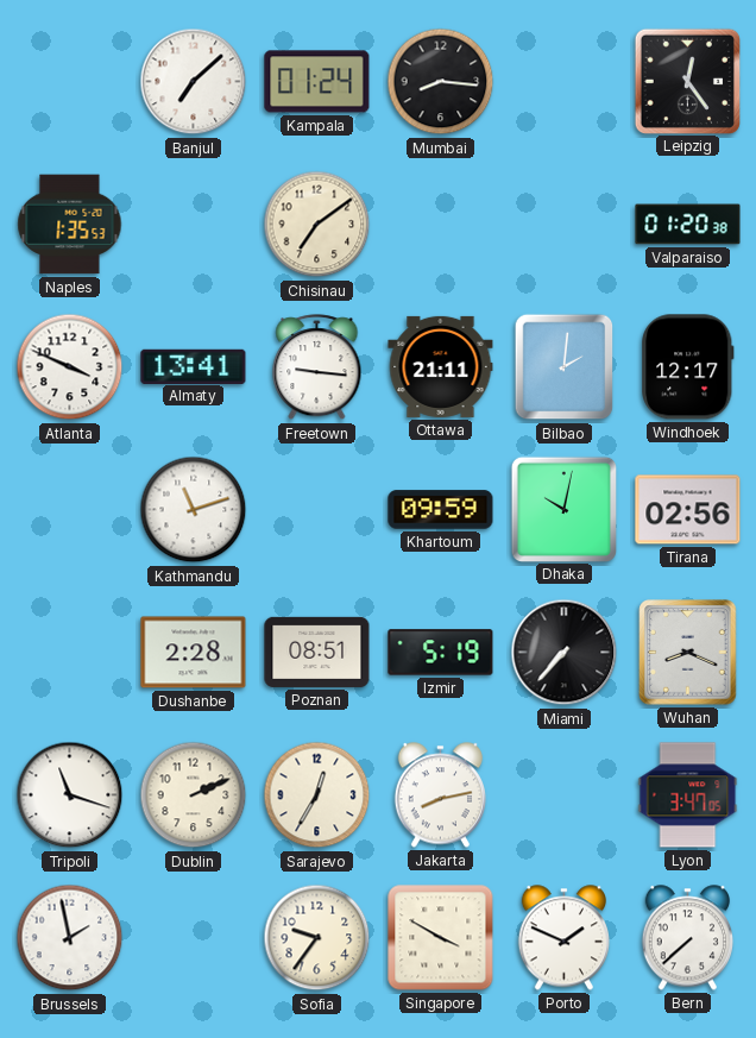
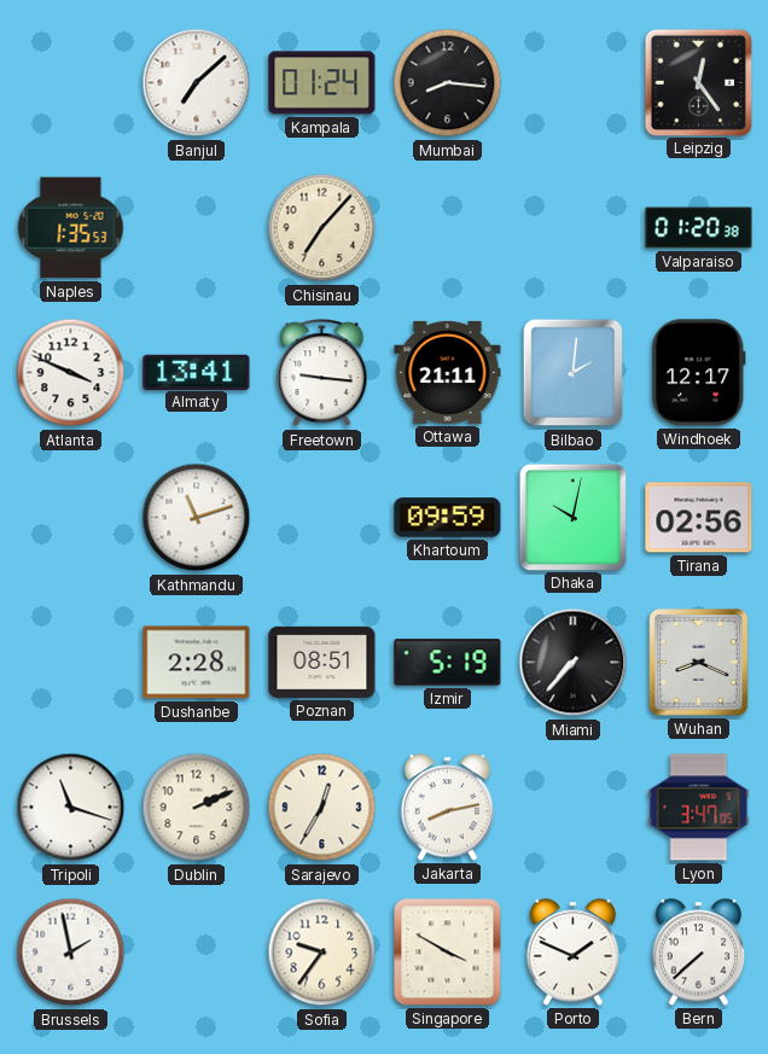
Chisinau: 7:09 -> 7:07
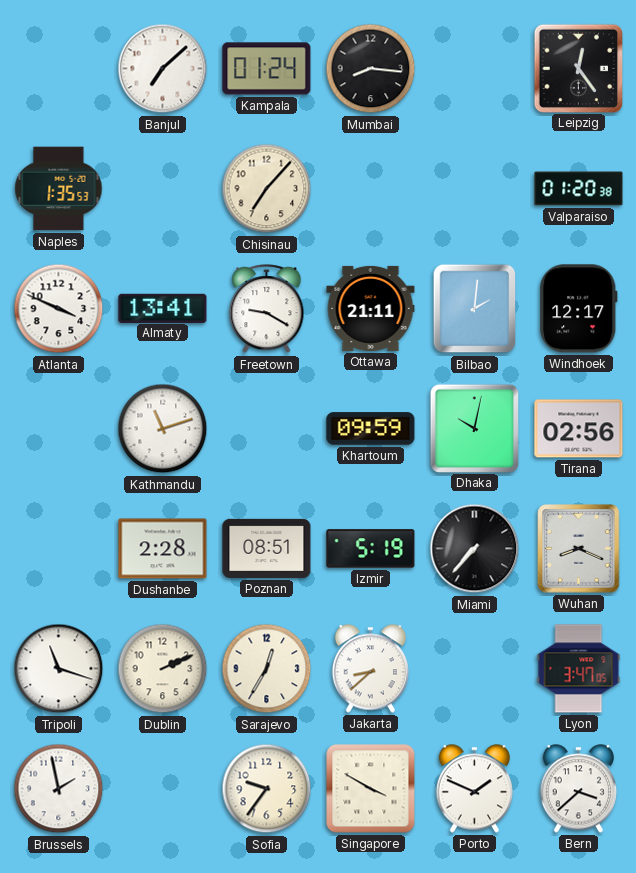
Freetown: 9:16 -> 9:20
Jakarta: 8:13 -> 8:38
Bern: 7:38 -> 3:38
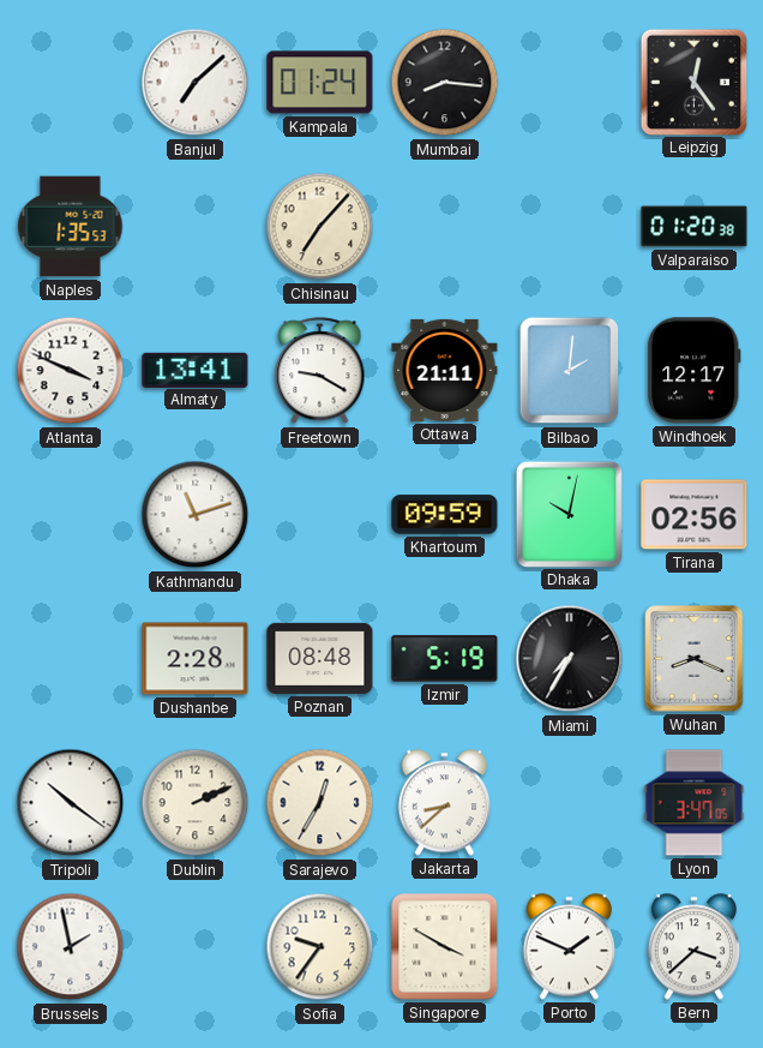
Poznan: 08:51 -> 08:48
Miami: 7:37 -> 7:35
Tripoli: 11:18 -> 10:21
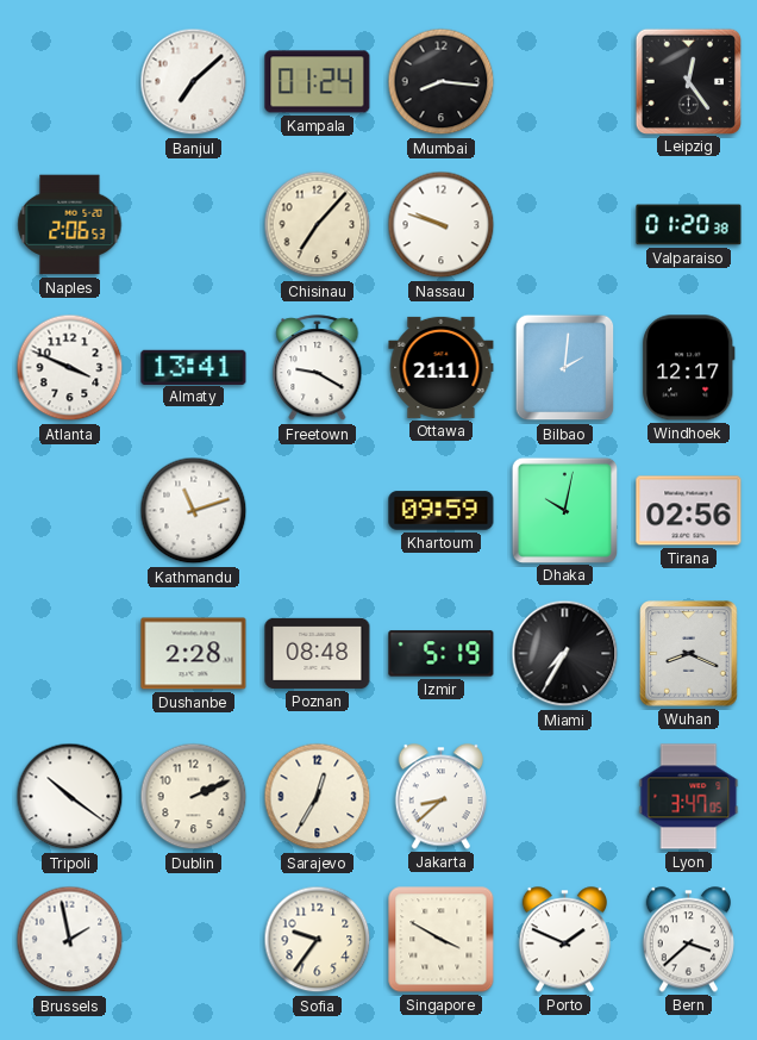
Naples: 1:35 -> 2:06
Nassau: none -> 9:48
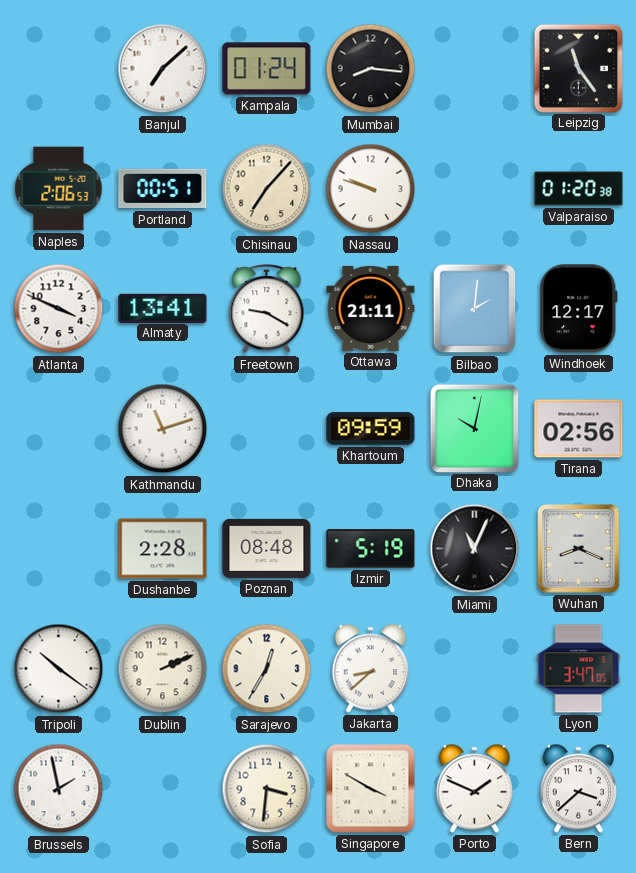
Leipzig: 12:24 -> 11:24
Portland: none -> 00:51
Miami: 7:35 -> 11:04
Sofia: 9:36 -> 3:31
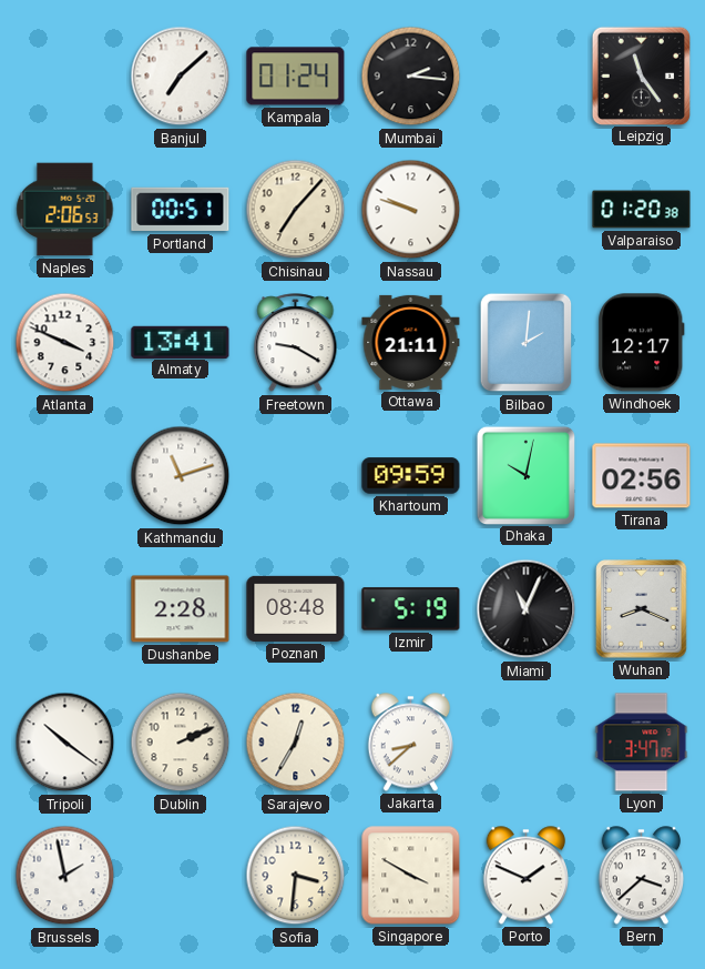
Mumbai: 8:16 -> 2:16
